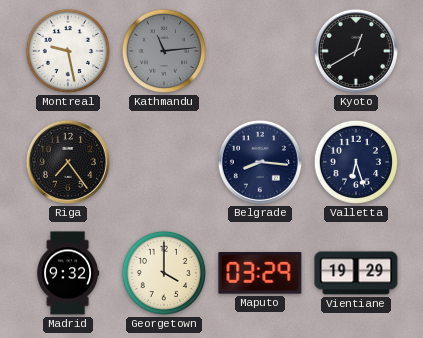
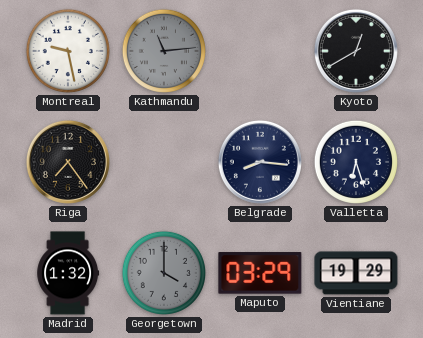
Madrid: 9:32 -> 1:32
Georgetown dial: cream -> grey
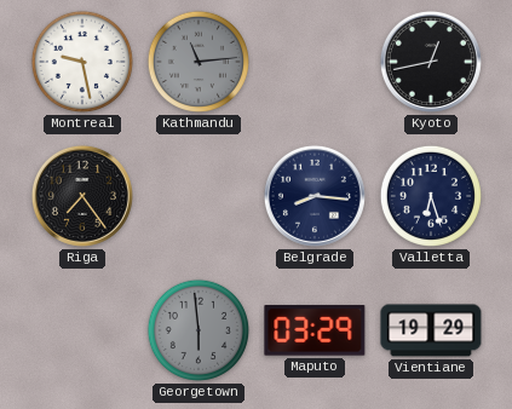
Kyoto: 12:40 -> 12:43
Madrid: 1:32 -> none
Georgetown: 4:00 -> 5:59
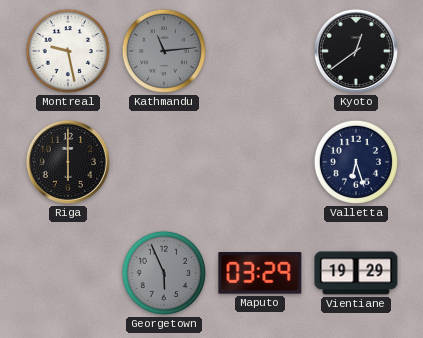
Kyoto: 12:43 -> 12:39
Riga: 7:24 -> 6:00
Belgrade: 8:16 -> none
Georgetown: 5:59 -> 5:56
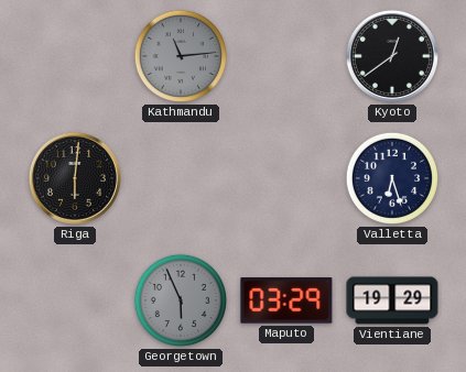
Montreal: 9:28 -> none
Riga: 6:00 -> 6:01
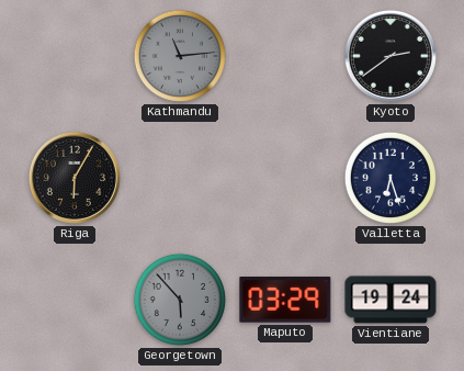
Kyoto: 12:39 -> 2:39
Riga: 6:01 -> 6:05
Georgetown: 5:56 -> 5:53
Vientiane: 19:29 -> 19:24
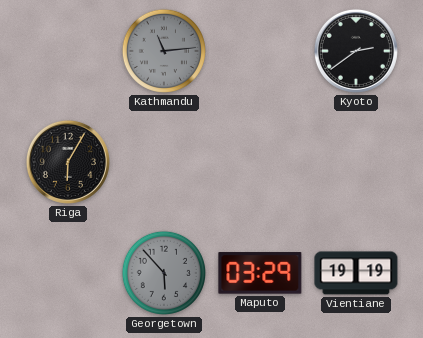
Valletta: 6:27 -> none
Vientiane: 19:24 -> 19:19
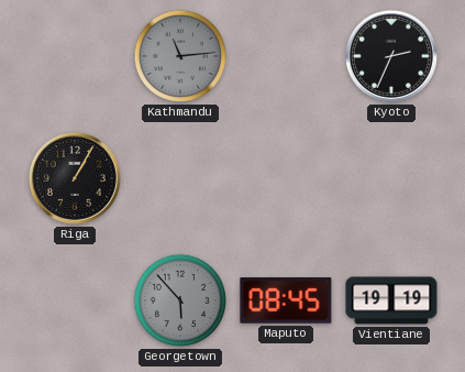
Kyoto: 2:39 -> 2:34
Riga: 6:05 -> 1:05
Maputo: 03:29 -> 08:45
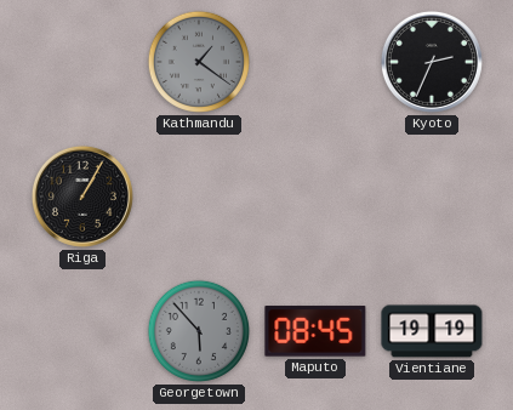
Kathmandu: 11:14 -> 1:21
